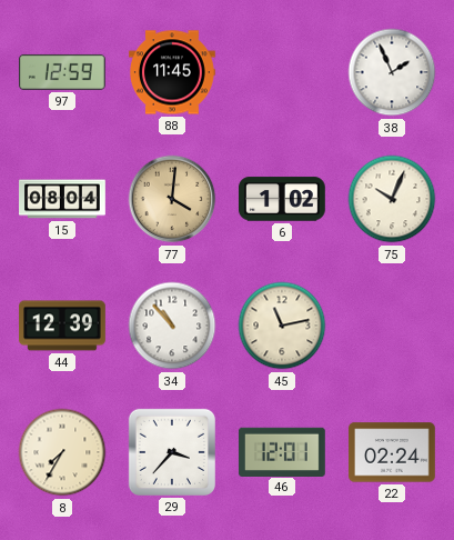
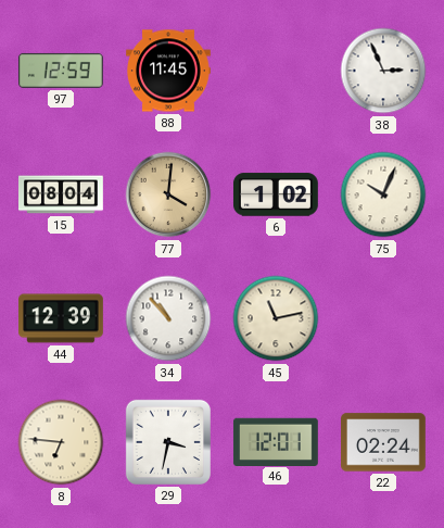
38: 1:56 -> 2:56
8: 7:35 -> 6:46
29: 3:37 -> 3:32
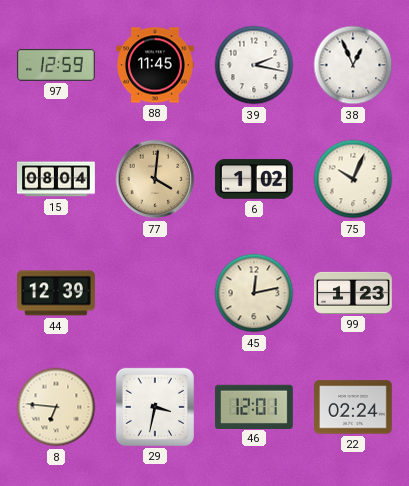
39: none -> 2:17
38: 2:56 -> 12:56
34: 10:53 -> none
45: 11:13 -> 12:13
99: none -> 1:23
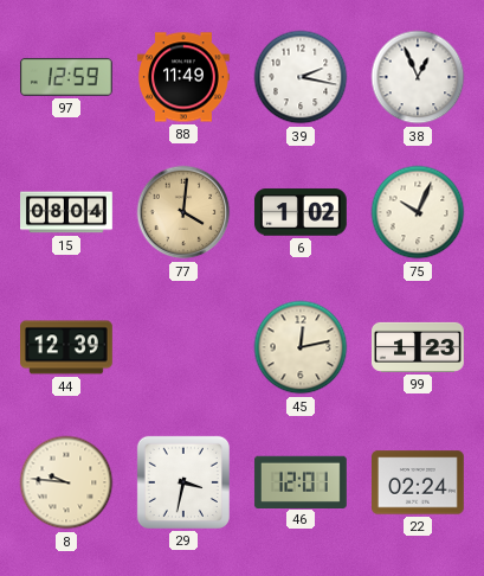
88: 11:45 -> 11:49
8: 6:46 -> 9:46
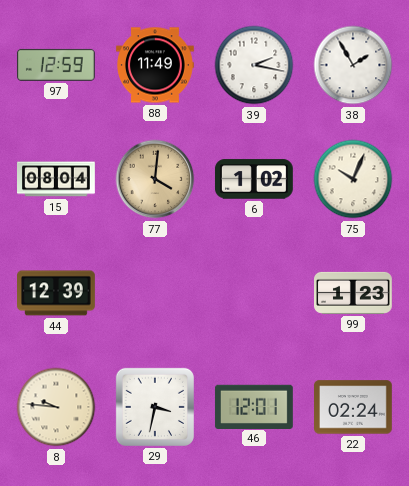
38: 12:56 -> 1:55
45: 12:13 -> none
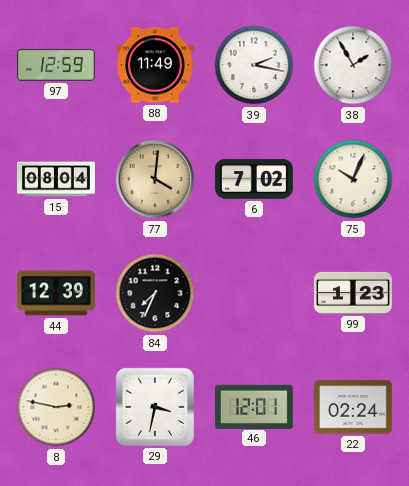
6: 1:02 -> 7:02
84: none -> 7:34
8: 9:46 -> 2:47
